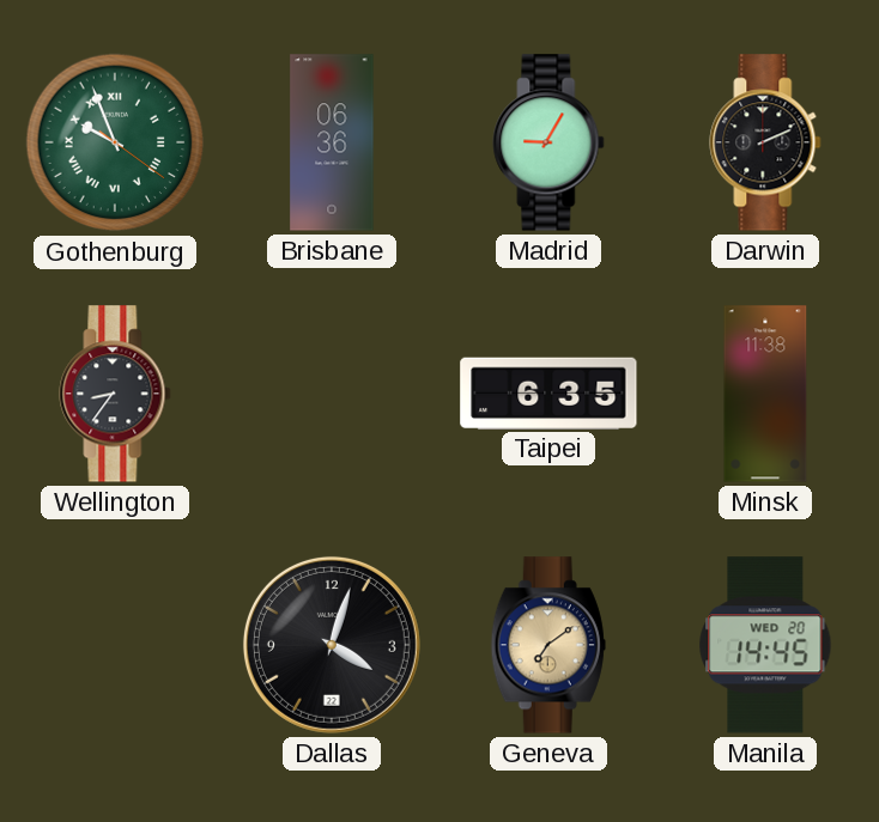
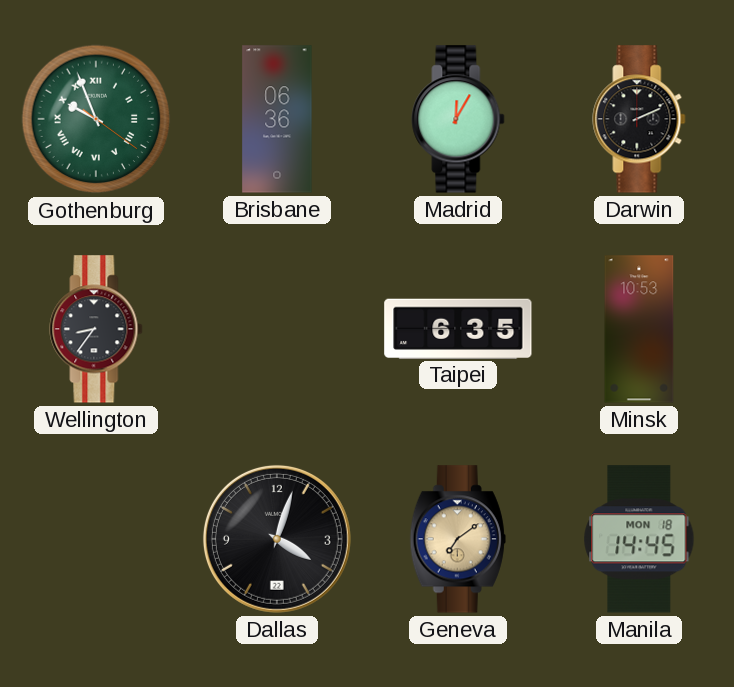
Madrid: 9:05 -> 12:05
Minsk: 11:38 -> 10:53
Manila date: WED 20 -> MON 18
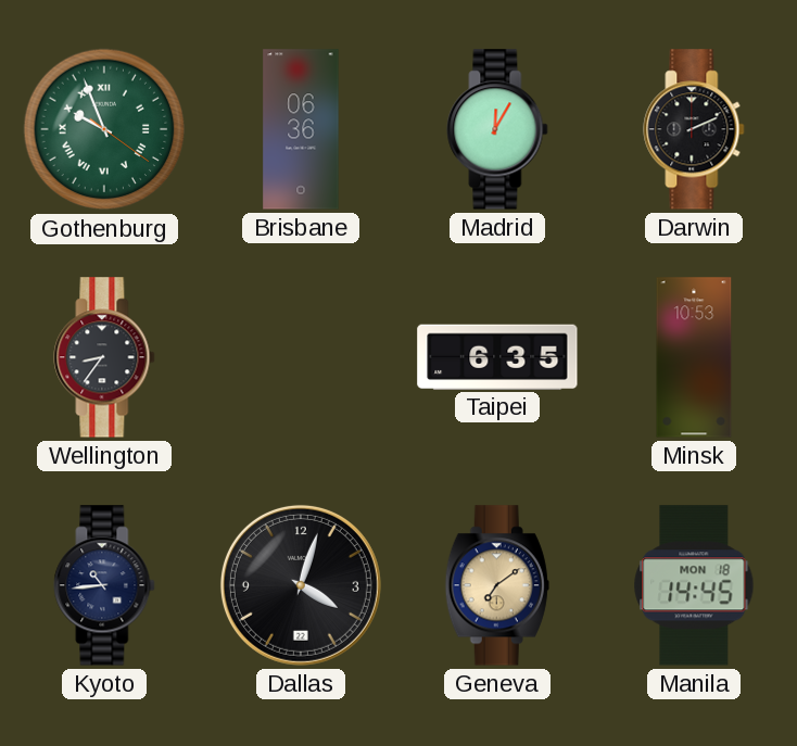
Kyoto: none -> 10:44
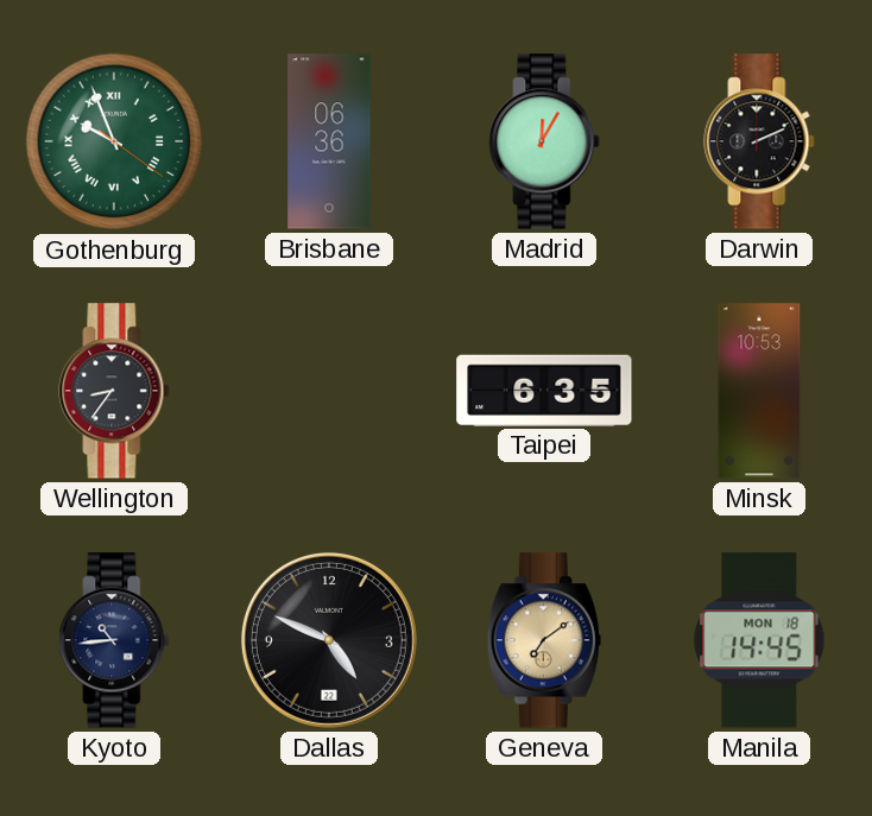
Dallas: 4:03 -> 4:49
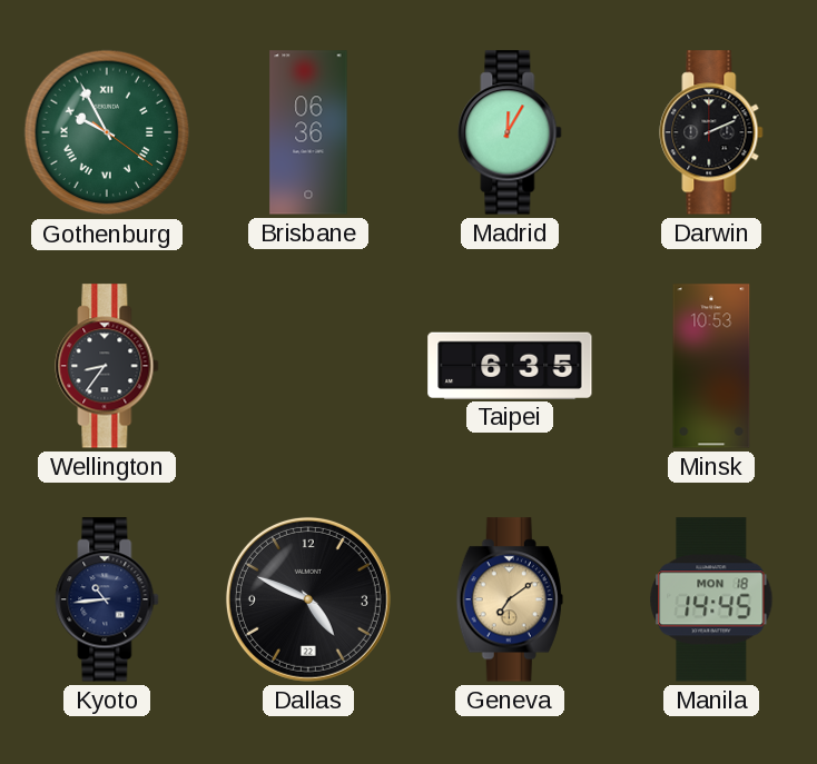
Gothenburg: 9:56 -> 9:55
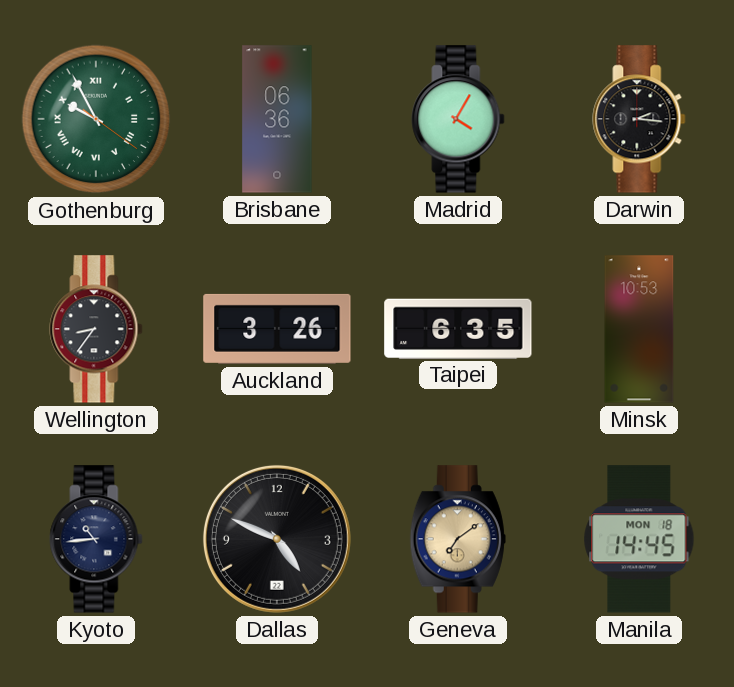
Madrid: 12:05 -> 4:05
Darwin: 2:11 -> 2:16
Auckland: none -> 3:26
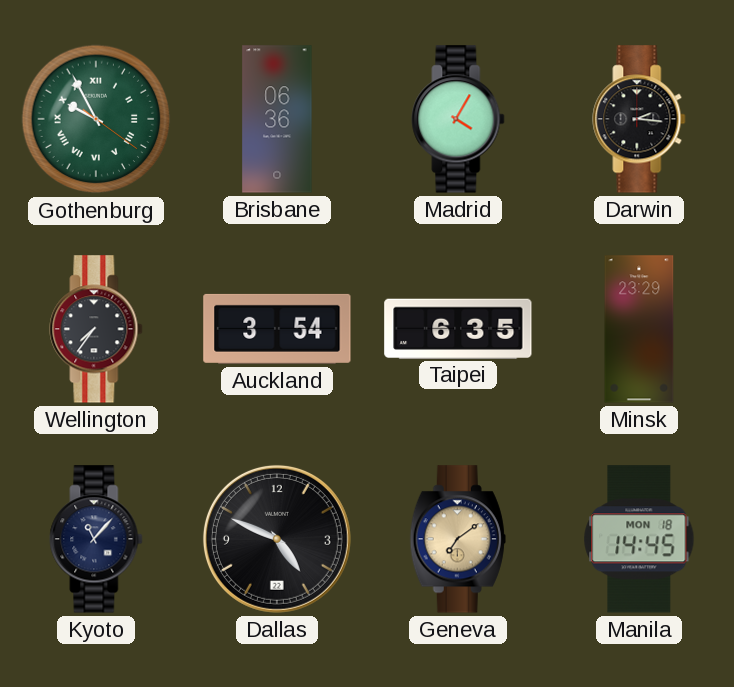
Wellington: 8:36 -> 7:36
Auckland: 3:26 -> 3:54
Minsk: 10:53 -> 23:29
Kyoto: 10:44 -> 11:07
